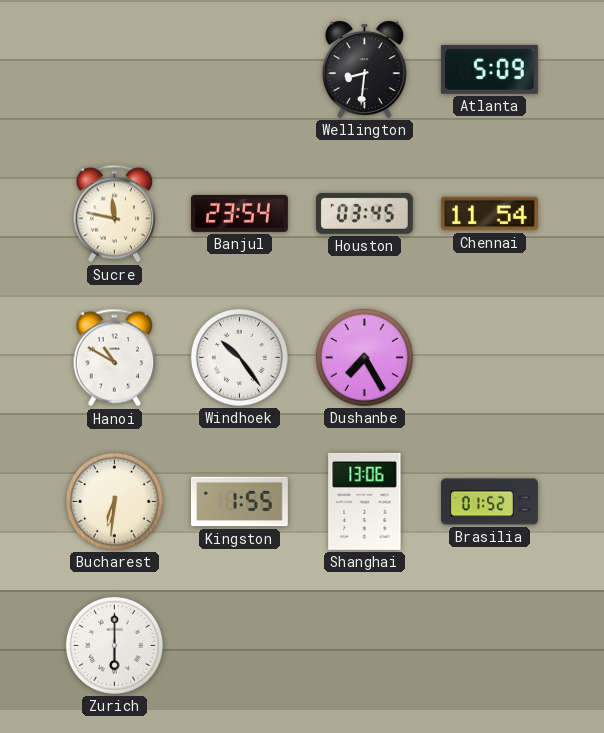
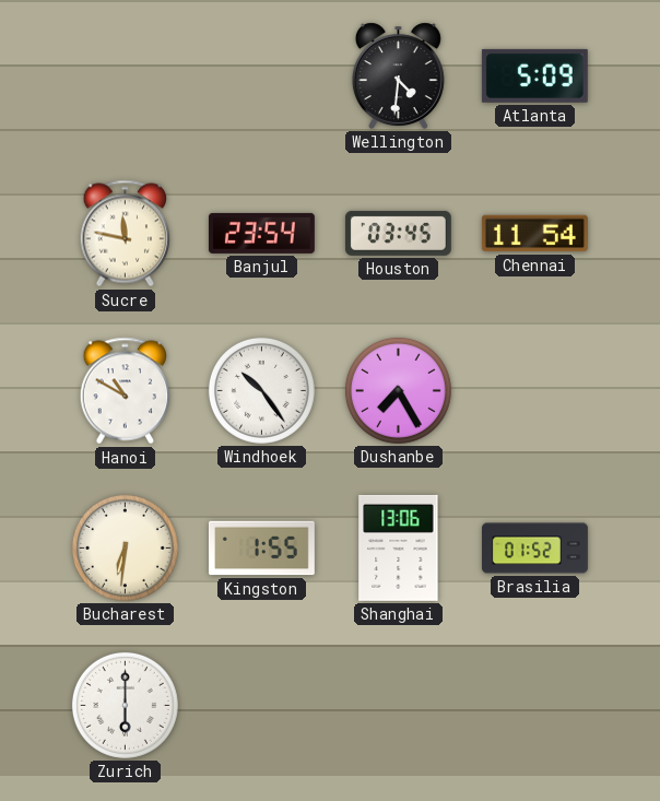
Wellington: 8:31 -> 4:31
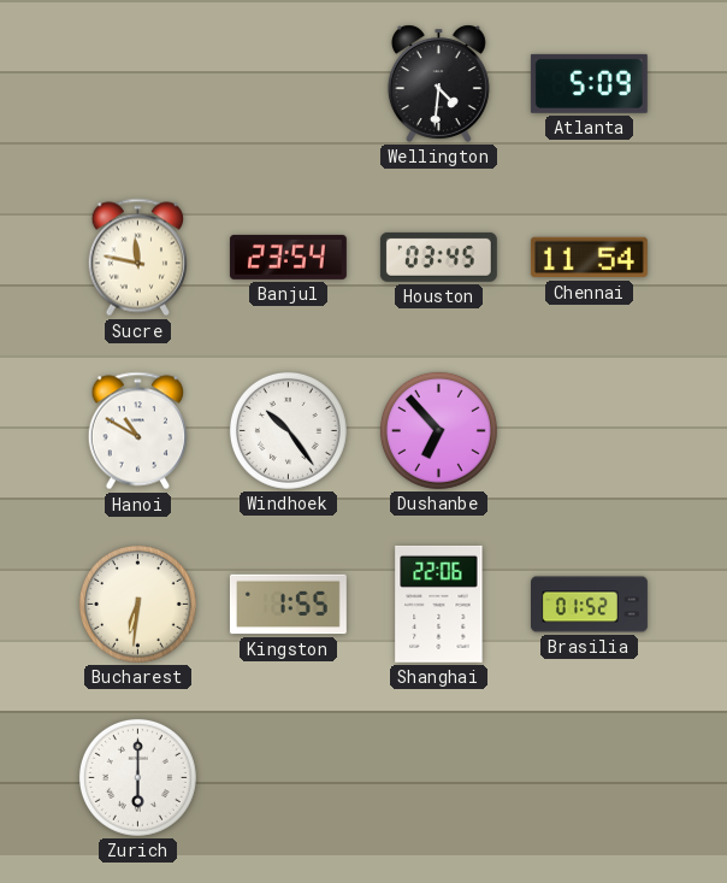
Dushanbe: 7:25 -> 6:53
Shanghai: 13:06 -> 22:06
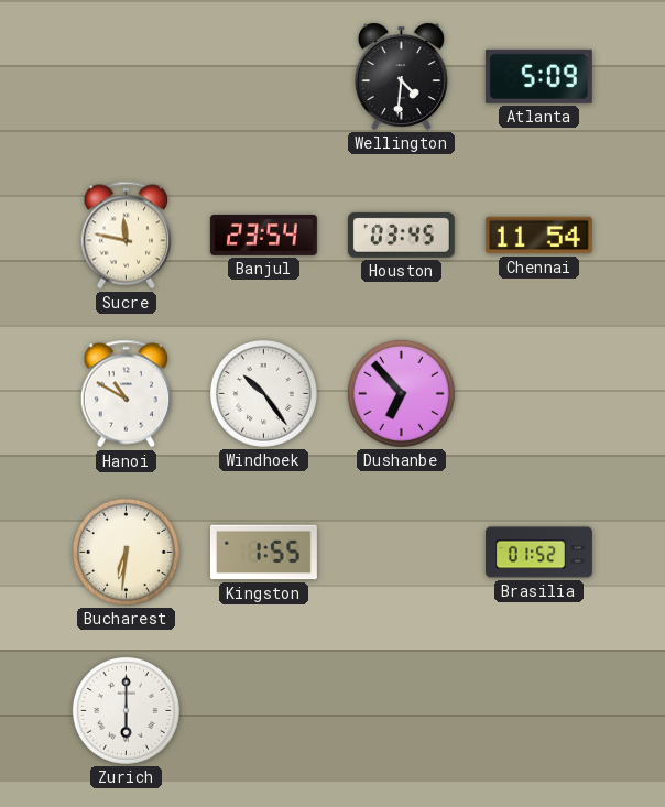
Shanghai: 22:06 -> none
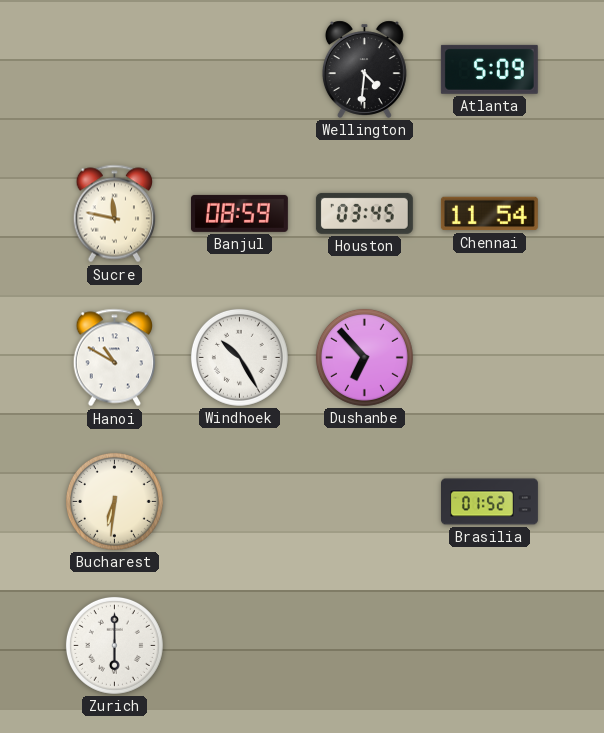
Banjul: 23:54 -> 08:59
Windhoek: 10:24 -> 10:25
Kingston: 1:55 -> none
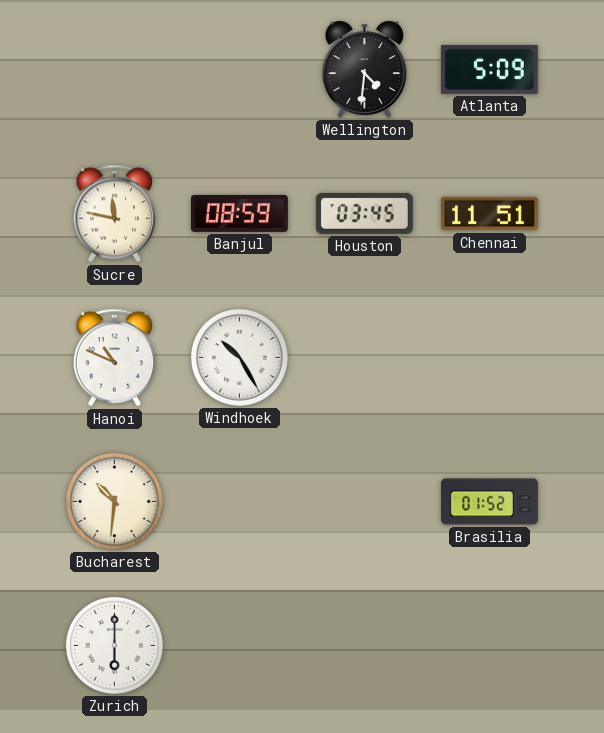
Chennai: 11:54 -> 11:51
Hanoi: 10:50 -> 10:49
Dushanbe: 6:53 -> none
Bucharest: 6:31 -> 10:31
